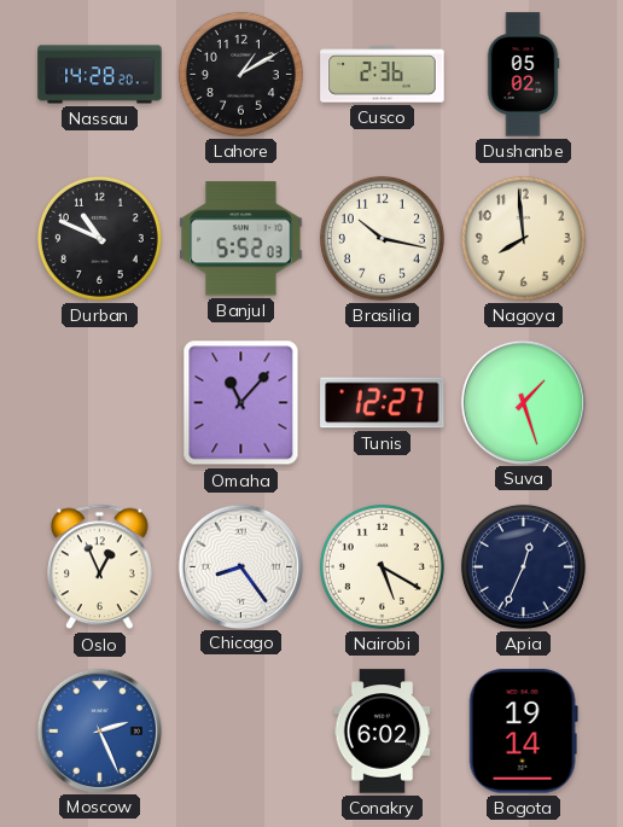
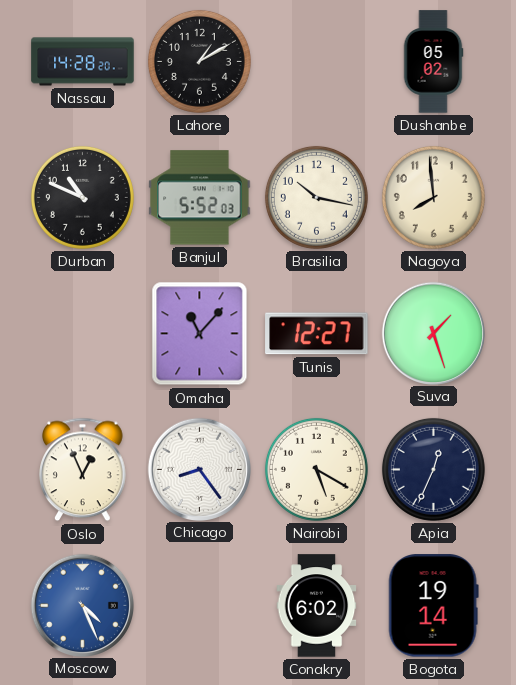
Cusco: 2:36 -> none
Moscow: 2:26 -> 4:26
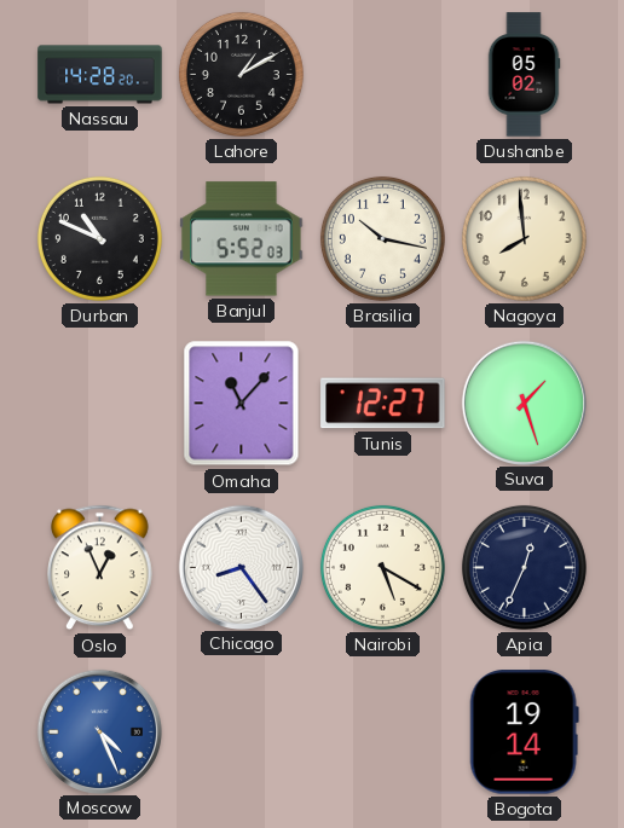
Conakry: 6:02 -> none
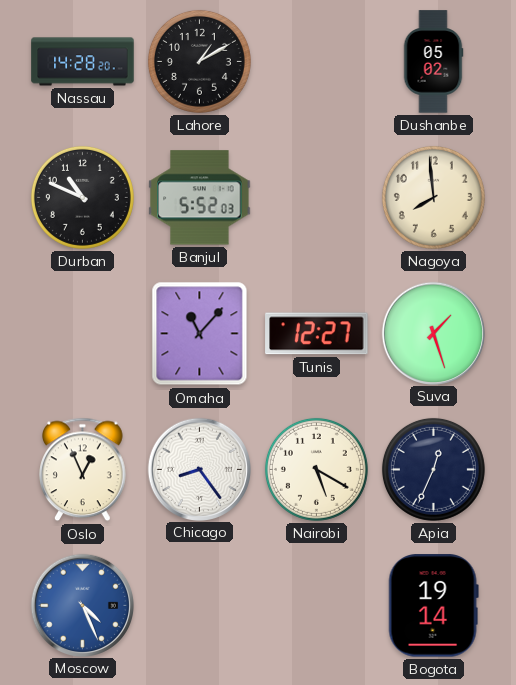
Brasilia: 10:17 -> none
